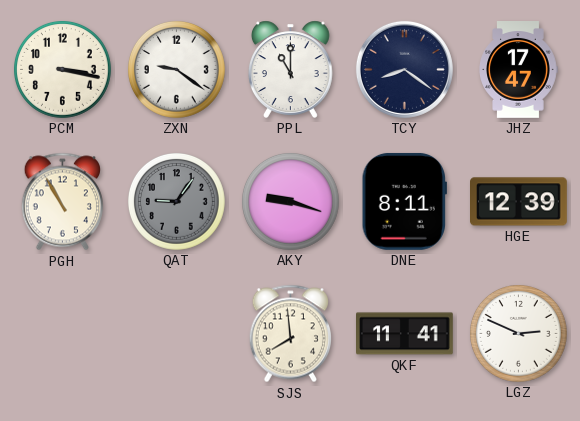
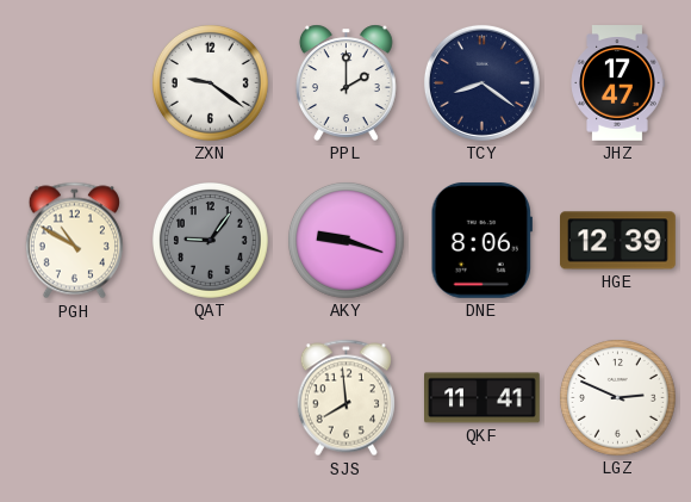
PCM: 3:17 -> none
PPL: 11:00 -> 2:00
PGH: 10:55 -> 10:50
DNE: 8:11 -> 8:06
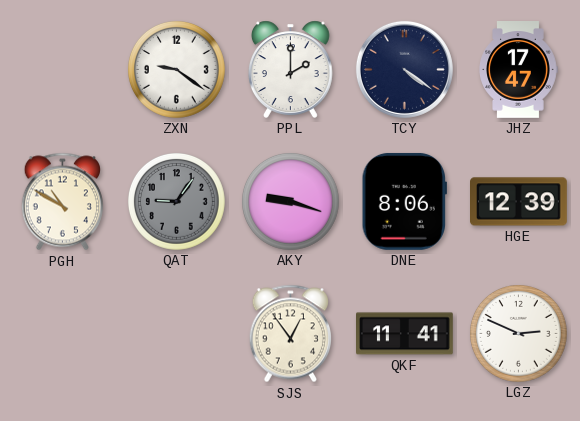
TCY: 8:21 -> 4:21
SJS: 7:59 -> 12:54
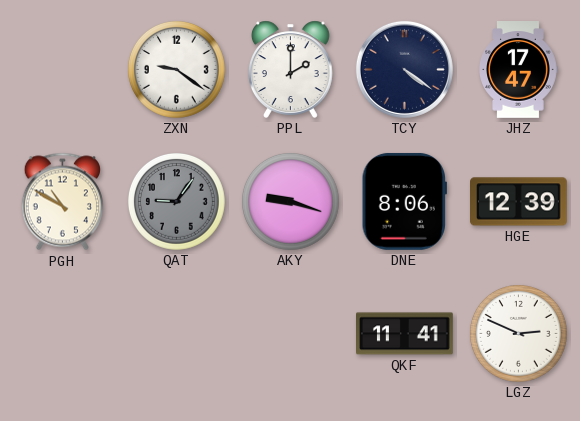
SJS: 12:54 -> none
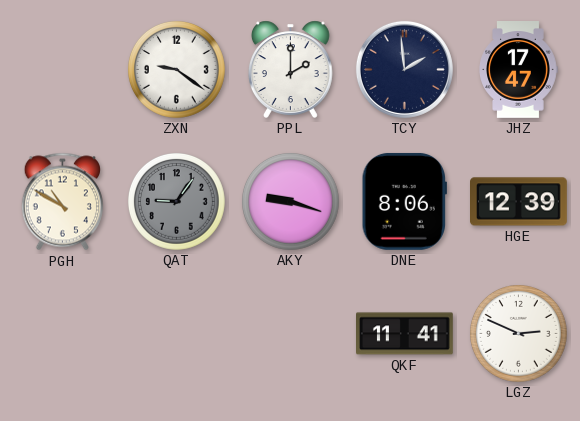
TCY: 4:21 -> 1:59
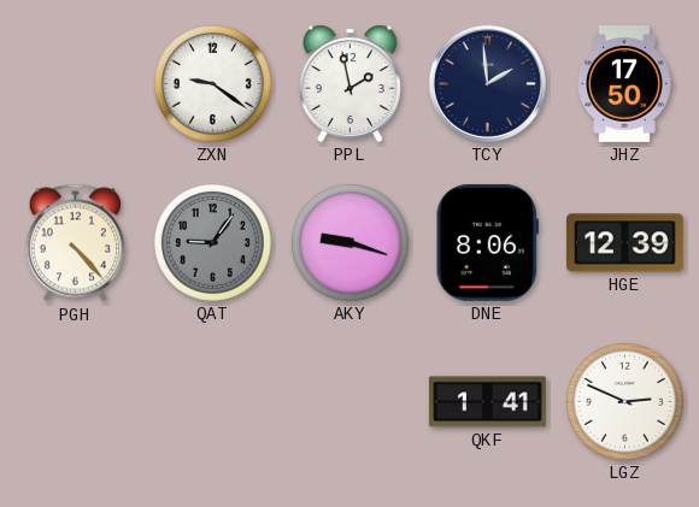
PPL: 2:00 -> 1:58
JHZ: 17:47 -> 17:50
PGH: 10:50 -> 4:23
QKF: 11:41 -> 1:41
